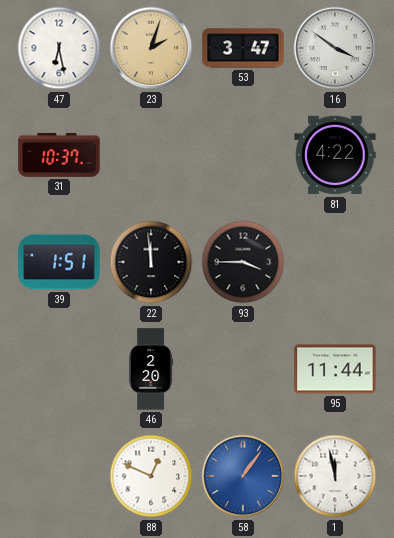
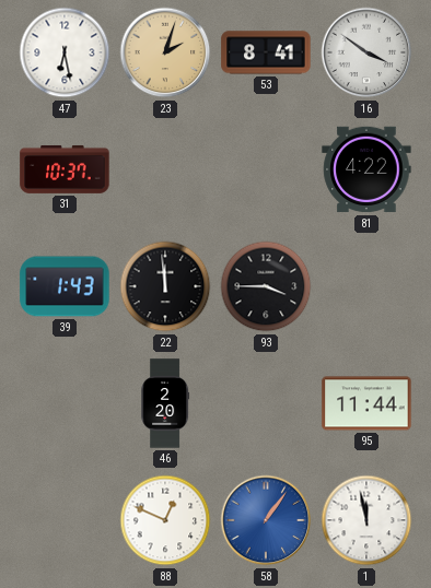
53: 3:47 -> 8:41
39: 1:51 -> 1:43
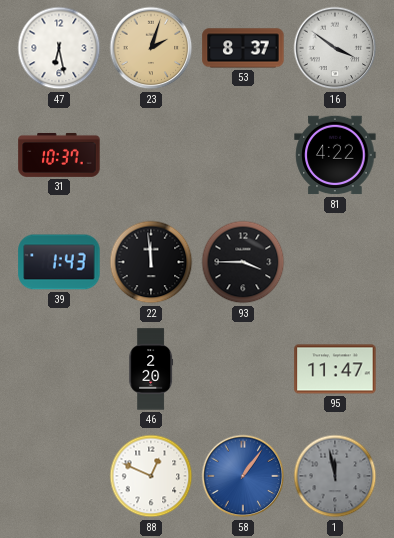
53: 8:41 -> 8:37
95: 11:44 -> 11:47
1 dial: white -> grey
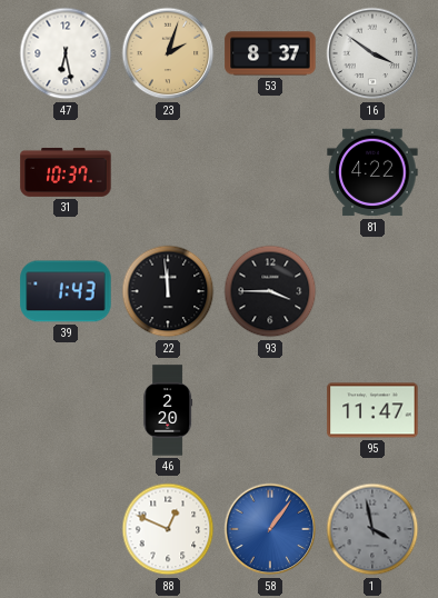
1: 11:58 -> 3:58
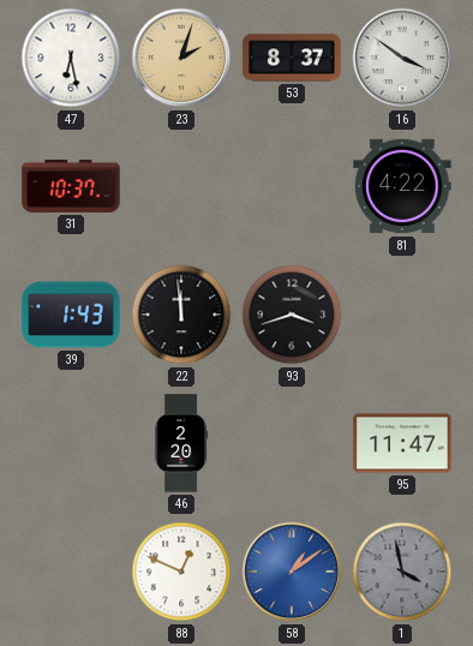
93: 3:45 -> 3:42
58: 1:06 -> 1:09
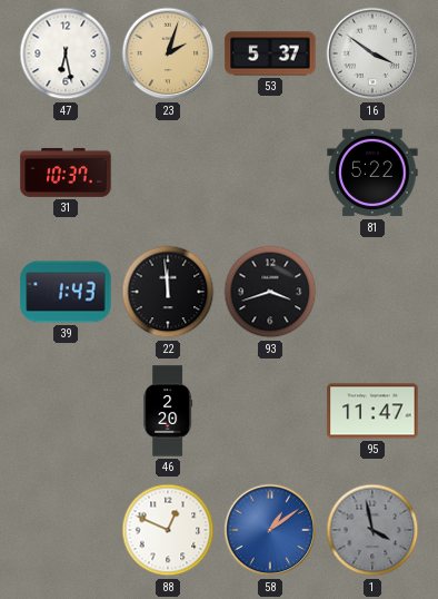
53: 8:37 -> 5:37
81: 4:22 -> 5:22
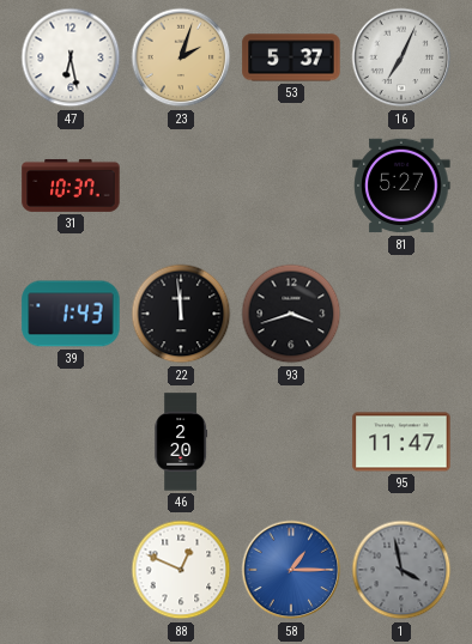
16: 3:51 -> 7:04
81: 5:22 -> 5:27
58: 1:09 -> 1:15
